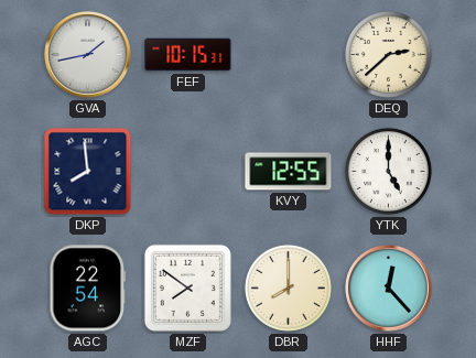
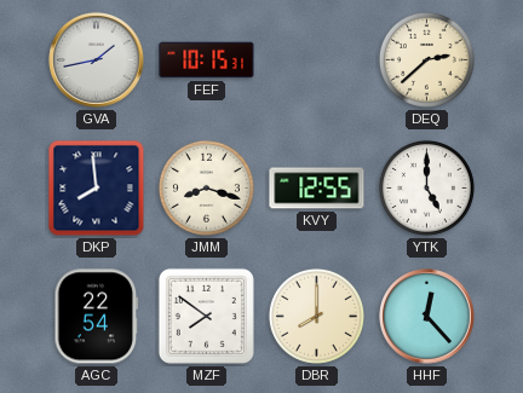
JMM: none -> 8:18
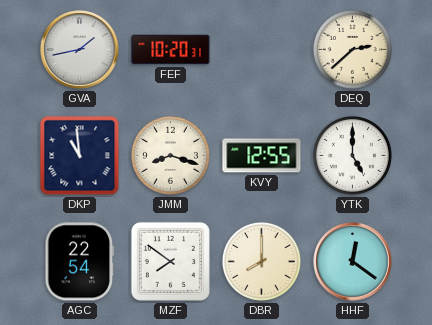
FEF: 10:15 -> 10:20
DKP: 7:59 -> 10:59
HHF: 12:23 -> 12:21
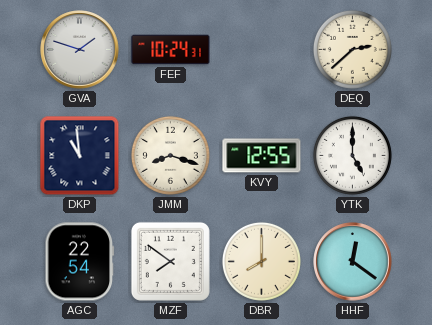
GVA: 1:43 -> 1:48
FEF: 10:20 -> 10:24
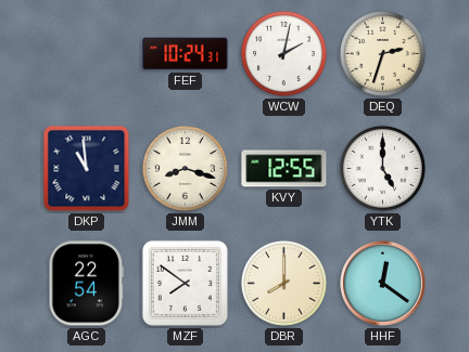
GVA: 1:48 -> none
WCW: none -> 2:02
DEQ: 2:38 -> 2:33
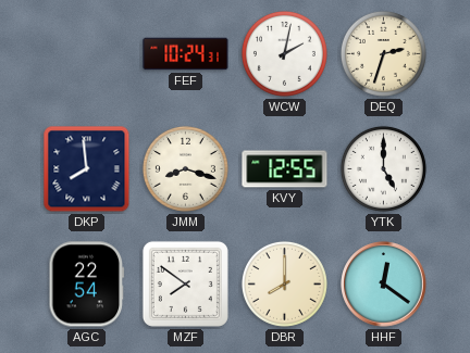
DKP: 10:59 -> 7:59
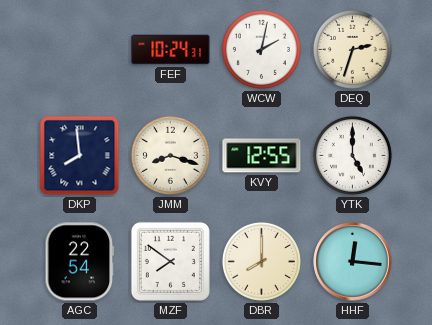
HHF: 12:21 -> 12:16
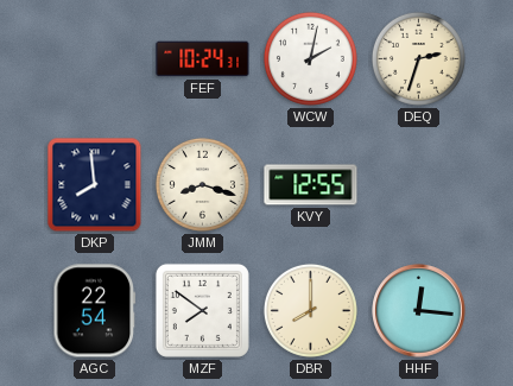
YTK: 5:00 -> none
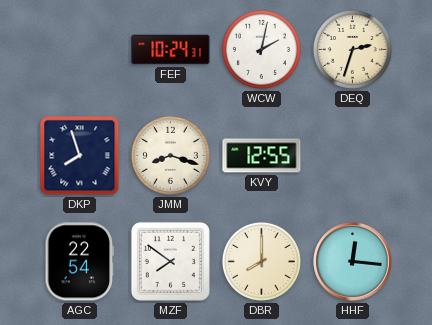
DKP: 7:59 -> 7:57
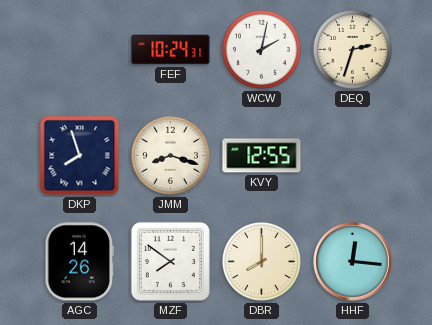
AGC: 22:54 -> 14:26
